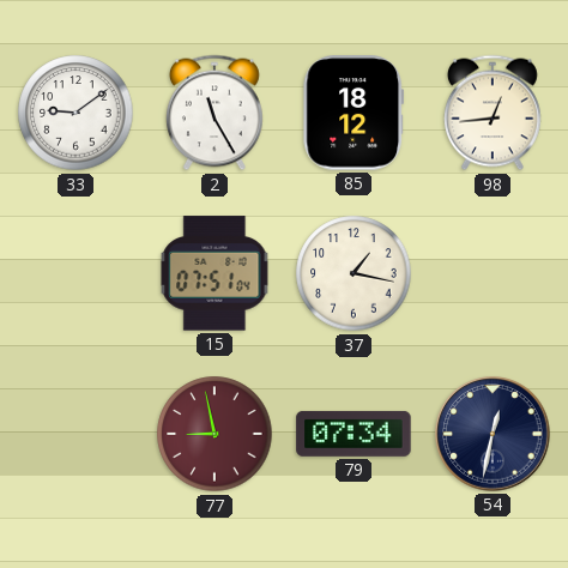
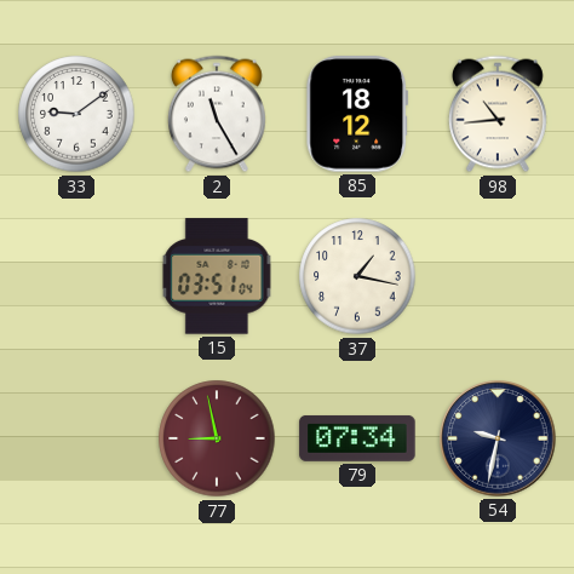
98: 12:44 -> 10:44
15: 07:51 -> 03:51
54: 12:32 -> 9:32
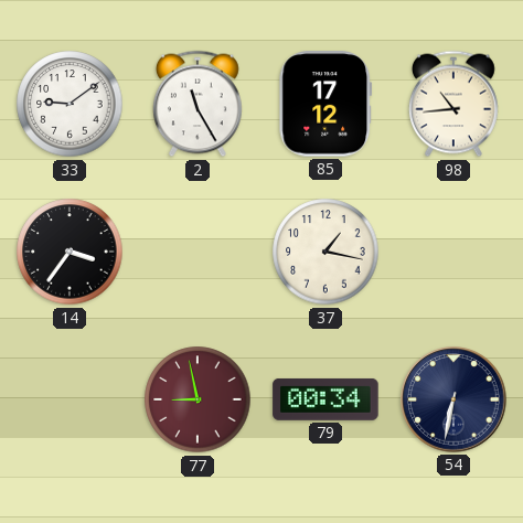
85: 18:12 -> 17:12
14: none -> 3:36
15: 03:51 -> none
79: 07:34 -> 00:34
54: 9:32 -> 6:32
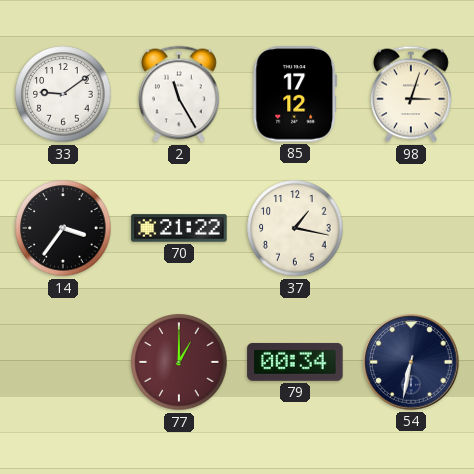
98: 10:44 -> 3:03
70: none -> 21:22
77: 8:58 -> 1:00
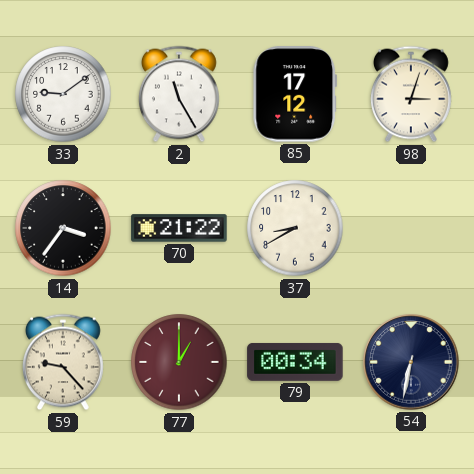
37: 1:17 -> 8:40
59: none -> 9:23
